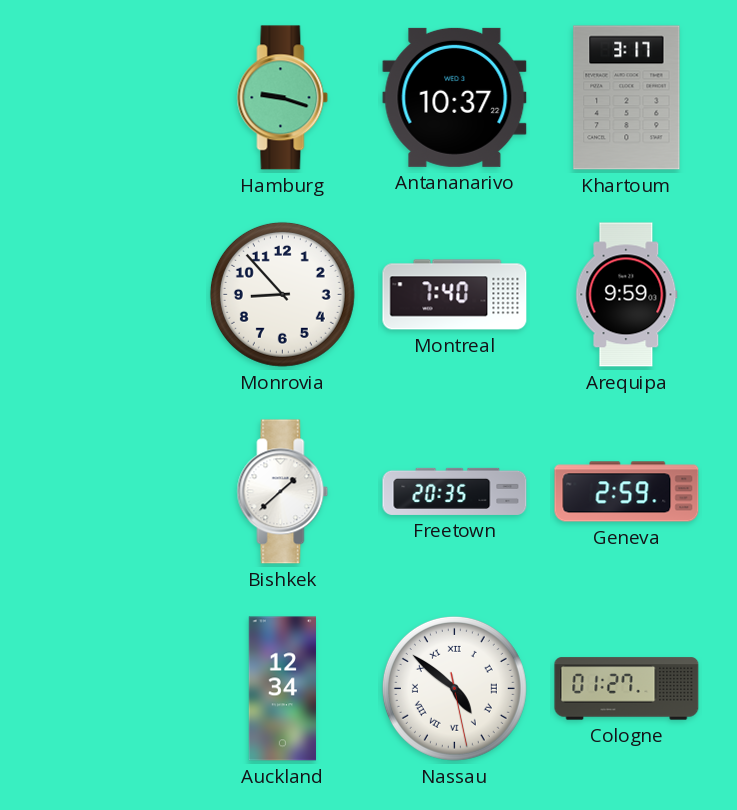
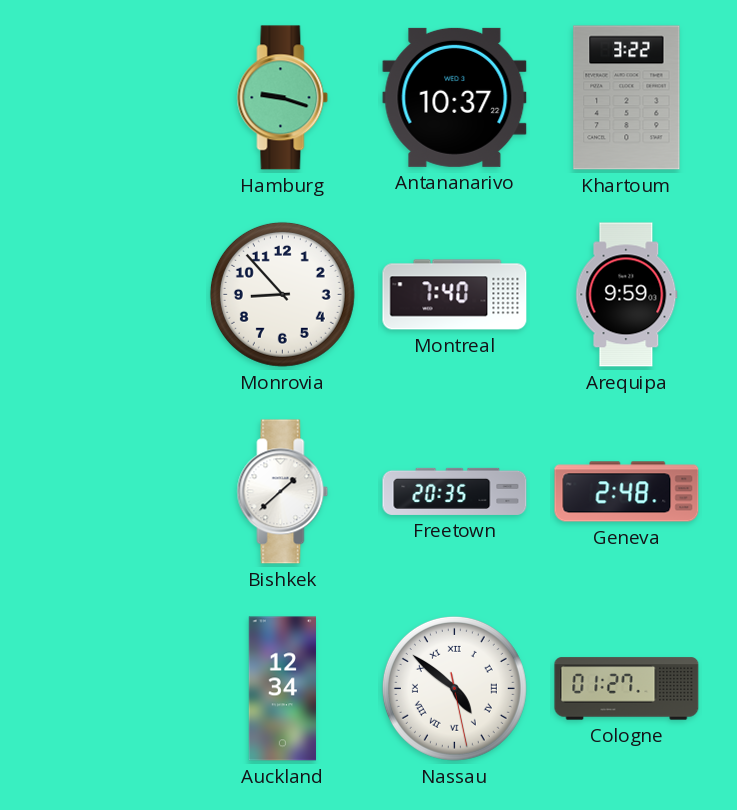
Khartoum: 3:17 -> 3:22
Geneva: 2:59 -> 2:48
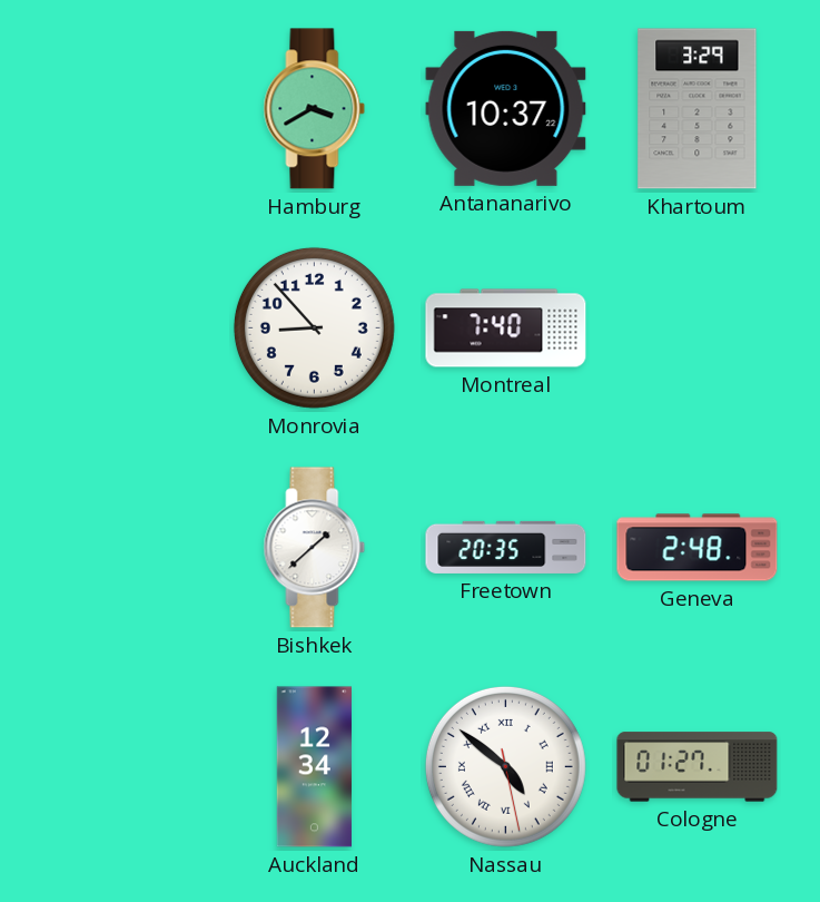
Hamburg: 9:18 -> 3:40
Khartoum: 3:22 -> 3:29
Arequipa: 9:59 -> none
